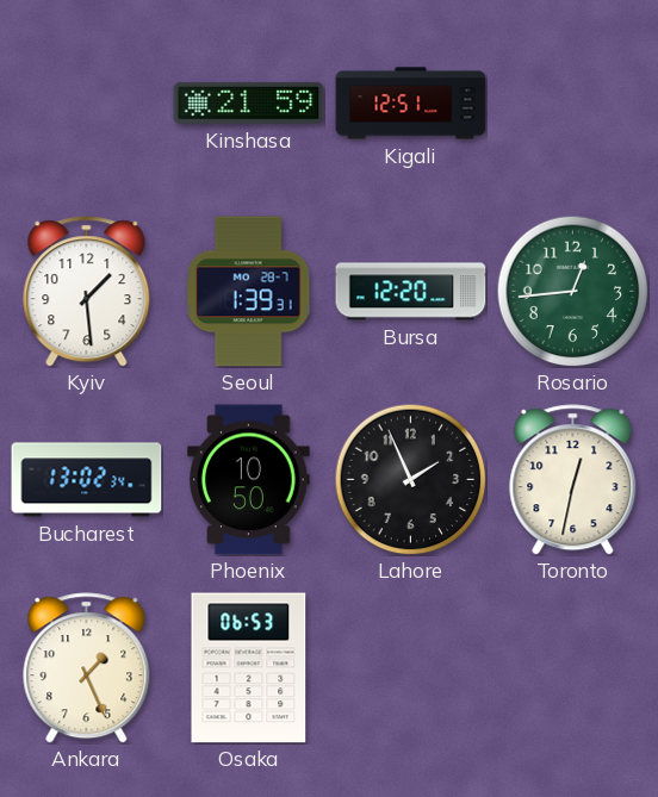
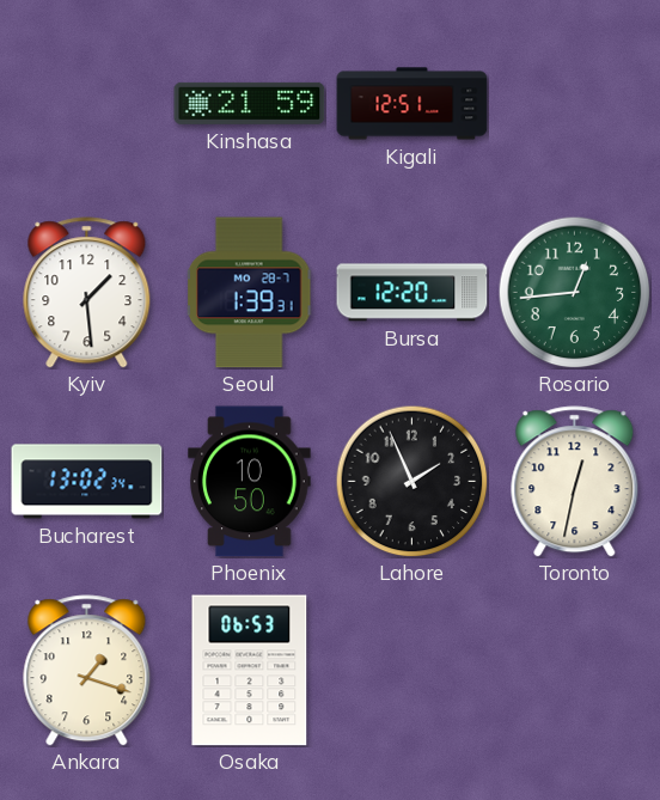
Ankara: 1:26 -> 1:18
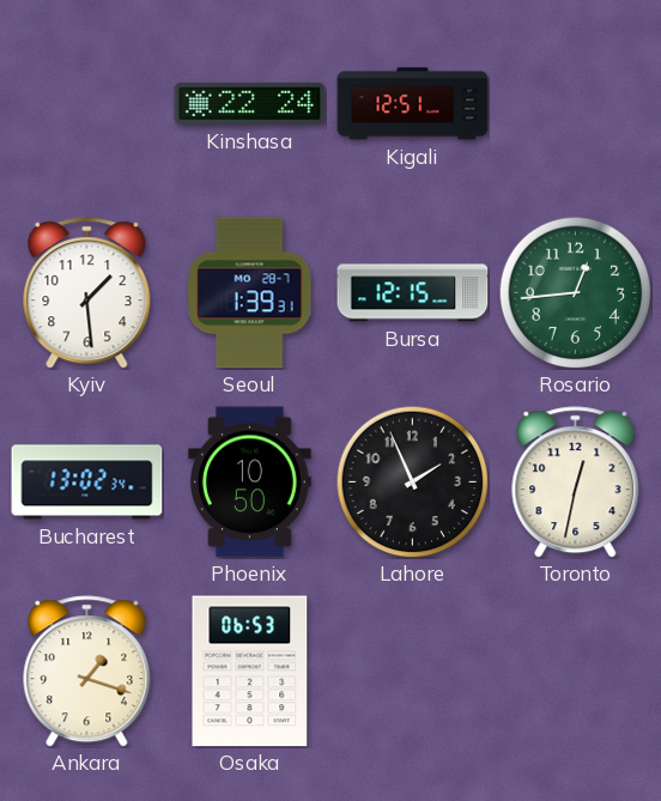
Kinshasa: 21:59 -> 22:24
Bursa: 12:20 -> 12:15
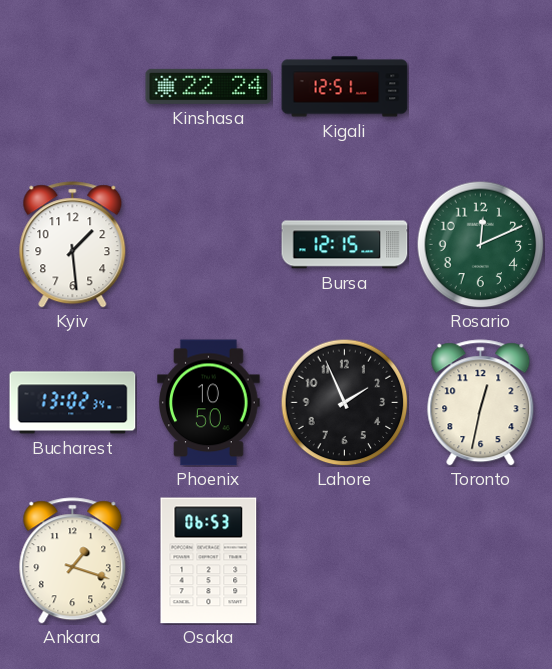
Seoul: 1:39 -> none
Rosario: 12:44 -> 12:11
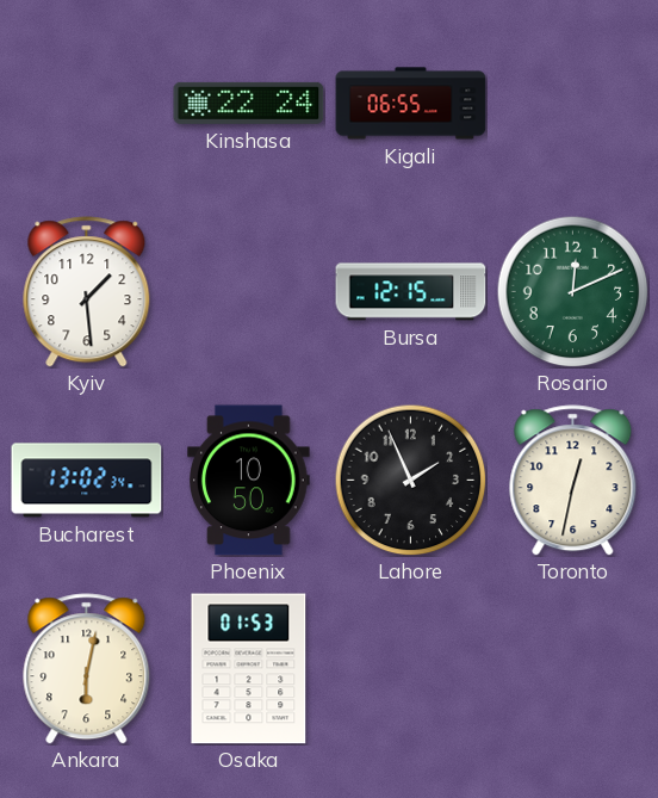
Kigali: 12:51 -> 06:55
Ankara: 1:18 -> 6:02
Osaka: 06:53 -> 01:53
